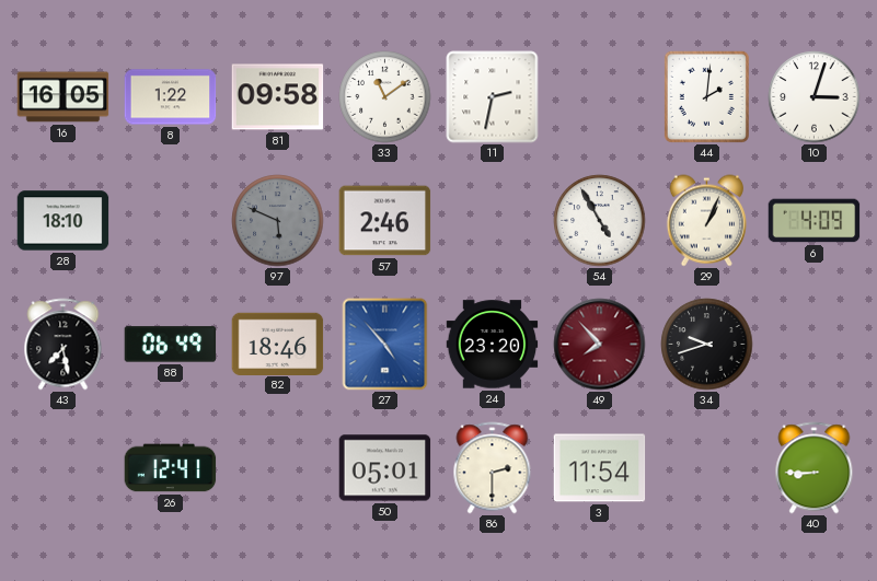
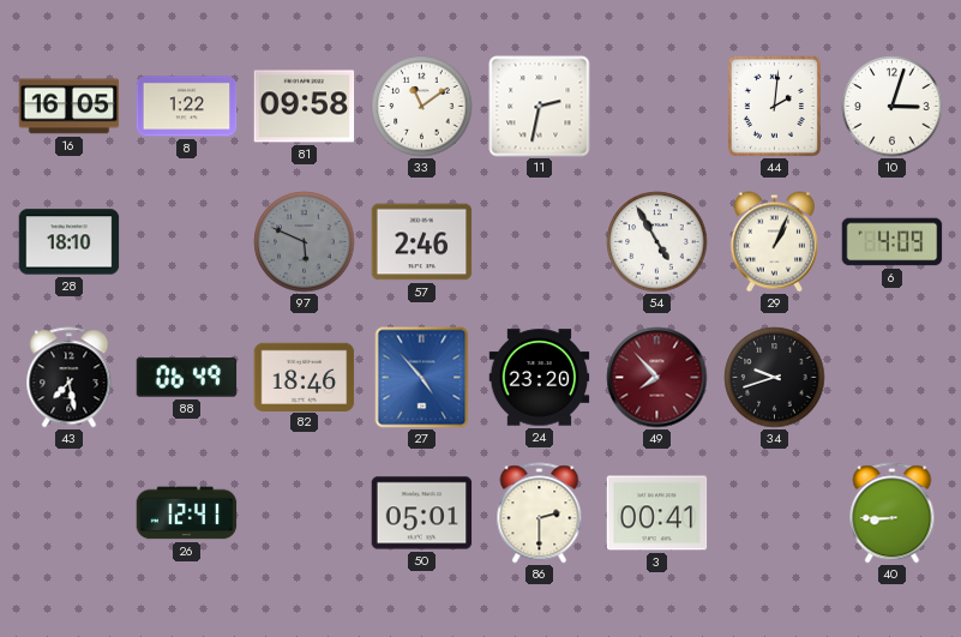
3: 11:54 -> 00:41
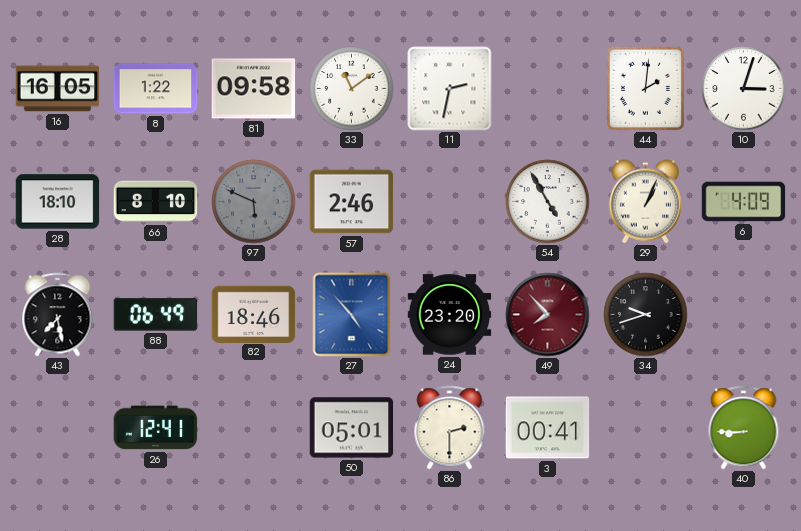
66: none -> 8:10
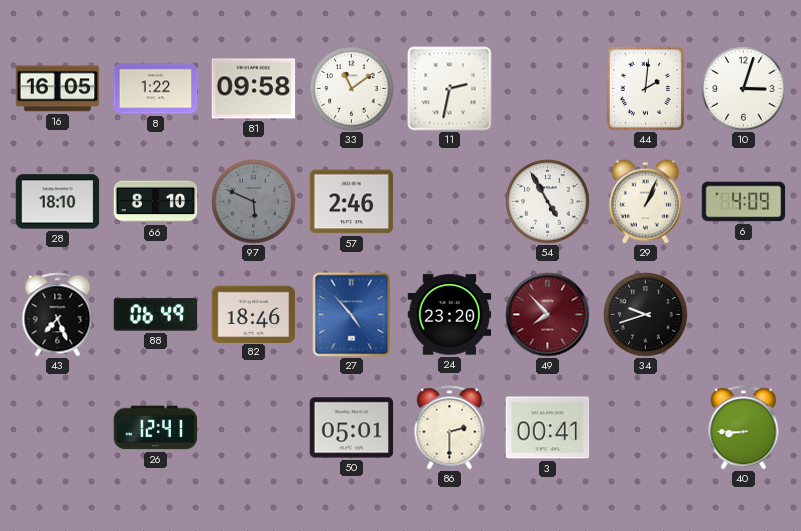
43: 7:28 -> 7:26
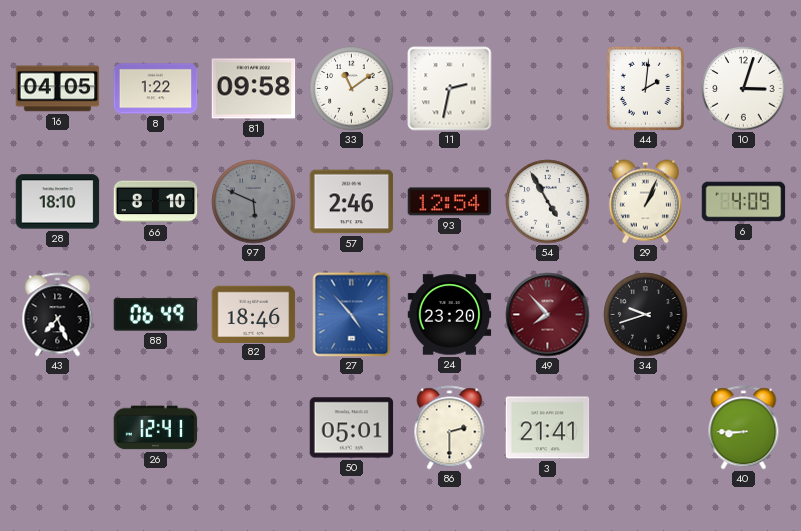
16: 16:05 -> 04:05
93: none -> 12:54
3: 00:41 -> 21:41
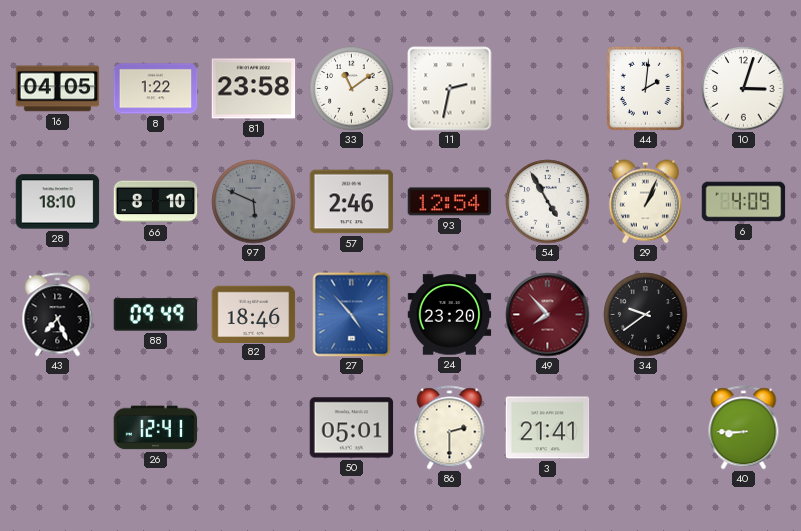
81: 09:58 -> 23:58
88: 06:49 -> 09:49
34: 9:42 -> 9:39
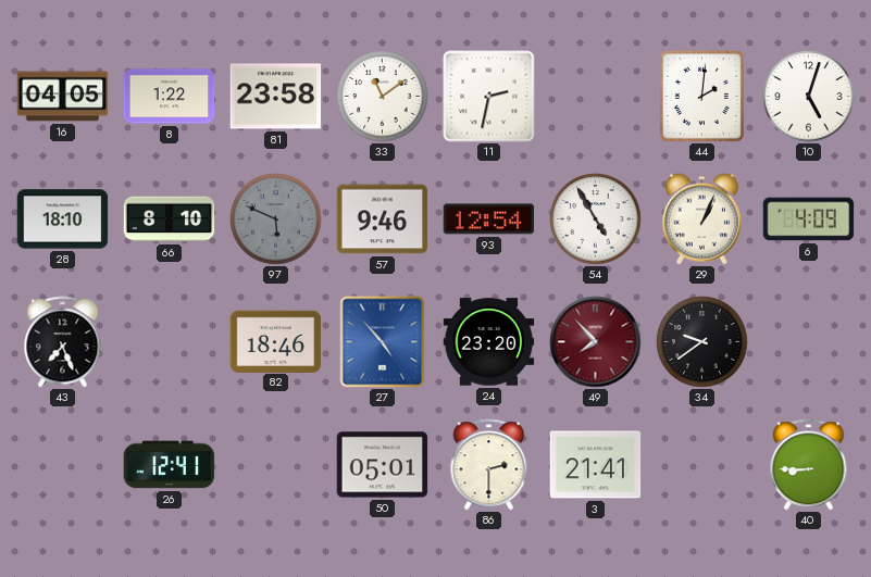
10: 3:03 -> 5:03
57: 2:46 -> 9:46
88: 09:49 -> none
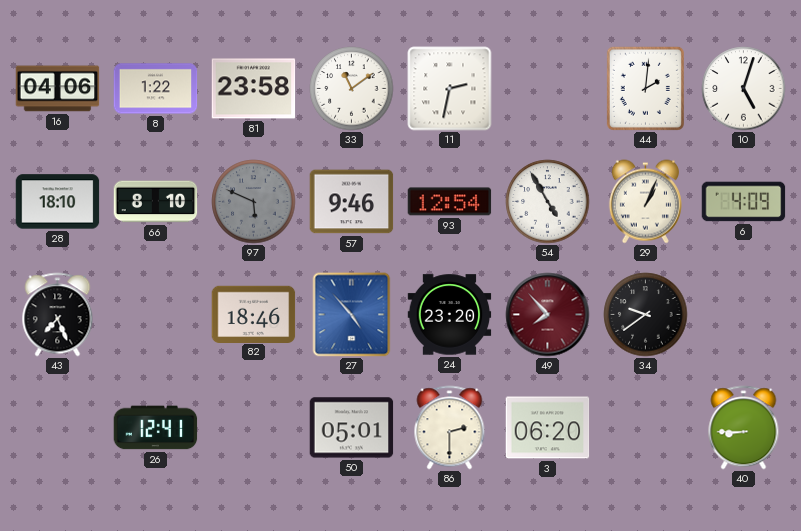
16: 04:05 -> 04:06
3: 21:41 -> 06:20
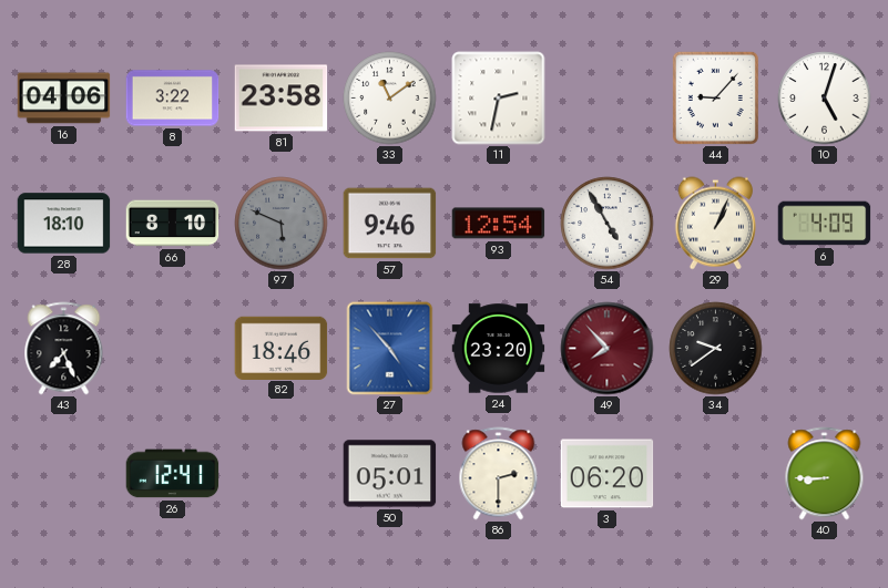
8: 1:22 -> 3:22
44: 2:01 -> 9:07
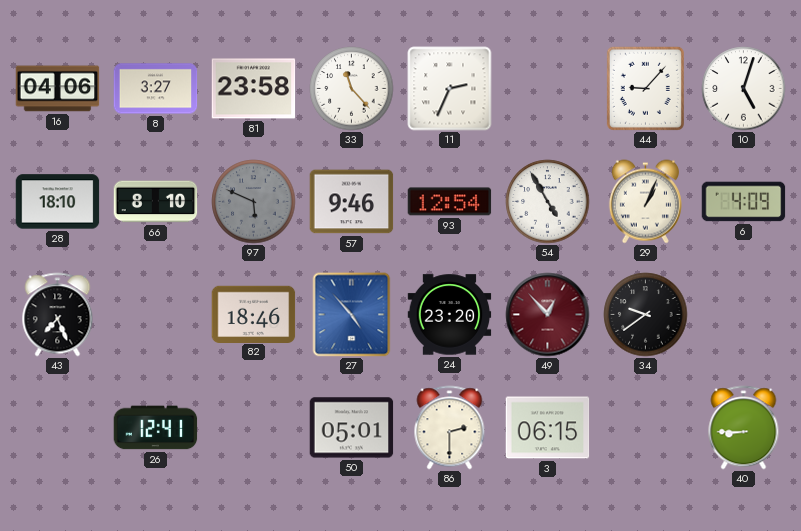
8: 3:22 -> 3:27
33: 11:09 -> 11:23
11: 2:32 -> 2:34
49: 7:53 -> 12:53
3: 06:20 -> 06:15
